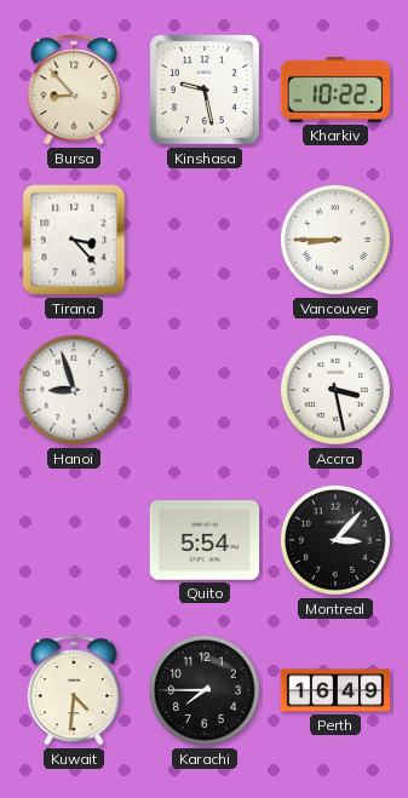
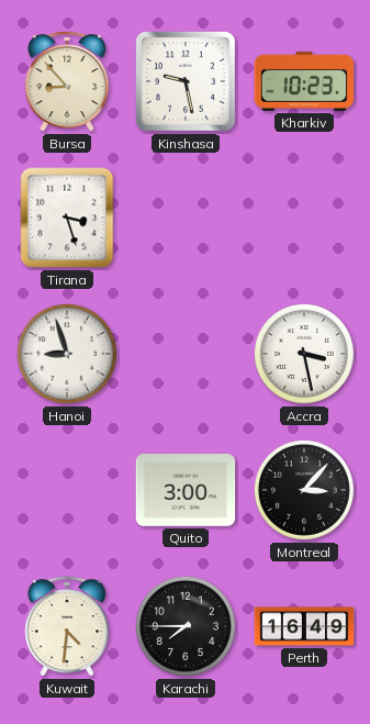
Kharkiv: 10:22 -> 10:23
Tirana: 3:23 -> 3:27
Vancouver: 8:45 -> none
Quito: 5:54 -> 3:00
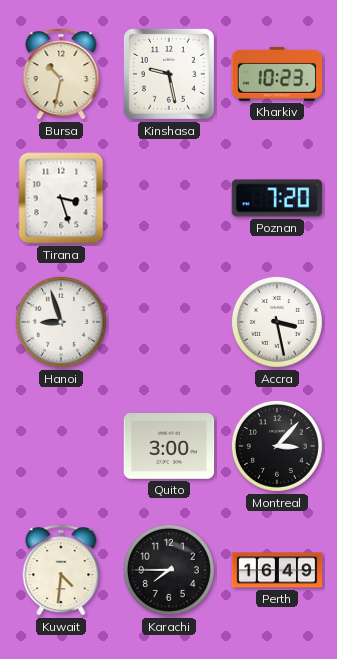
Bursa: 8:53 -> 10:32
Poznan: none -> 7:20
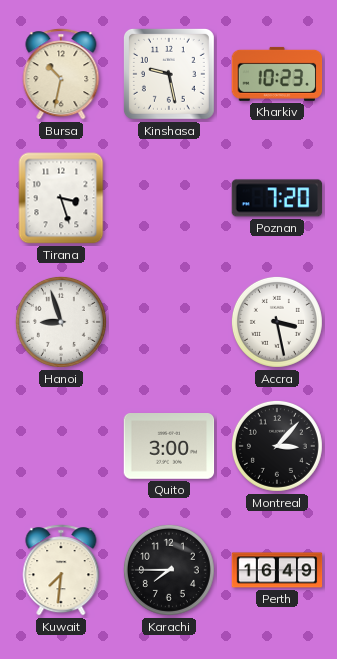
Kuwait: 4:31 -> 7:31
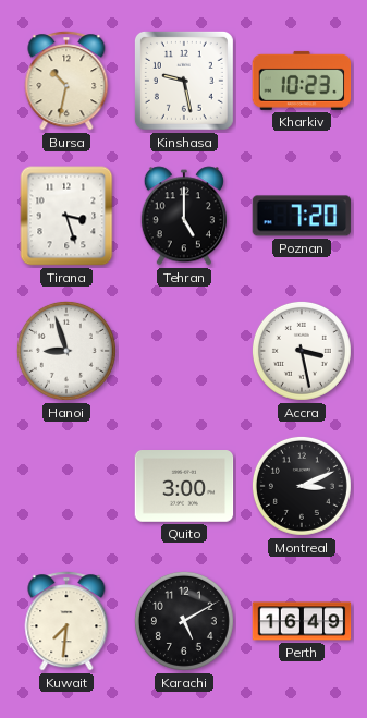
Tehran: none -> 5:00
Montreal: 3:07 -> 3:11
Karachi: 7:45 -> 5:10
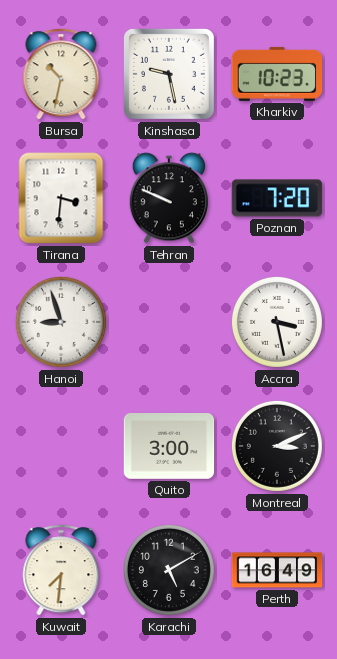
Tirana: 3:27 -> 3:31
Tehran: 5:00 -> 9:49
